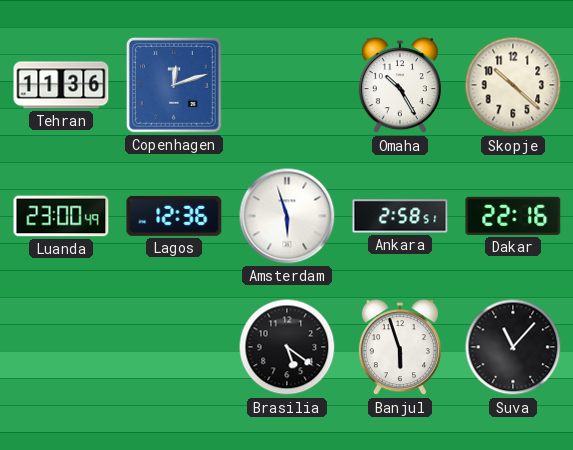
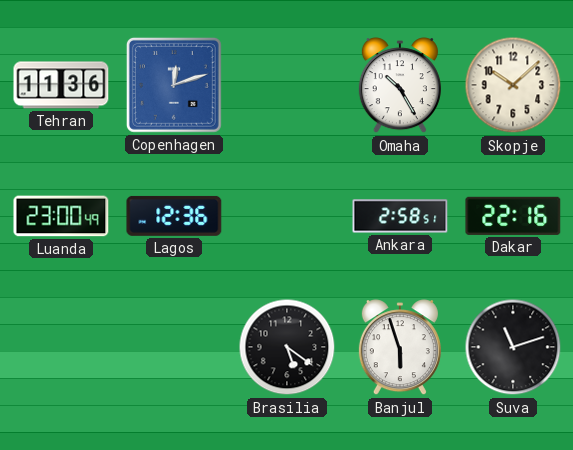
Skopje: 10:22 -> 10:08
Amsterdam: 5:57 -> none
Suva: 11:07 -> 11:12
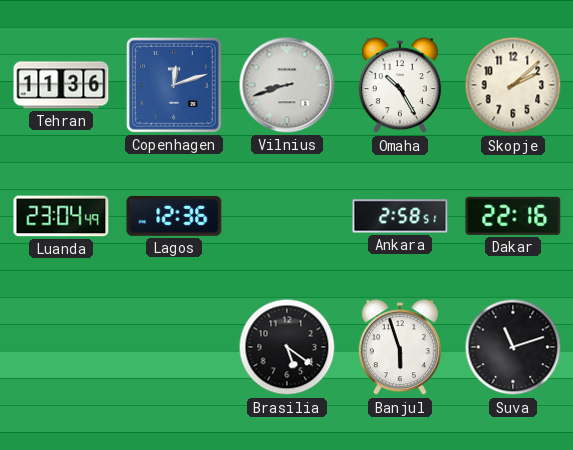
Vilnius: none -> 8:42
Skopje: 10:08 -> 2:08
Luanda: 23:00 -> 23:04
